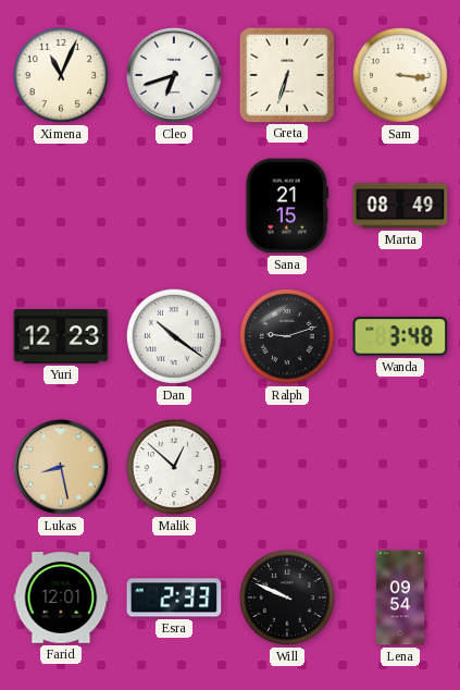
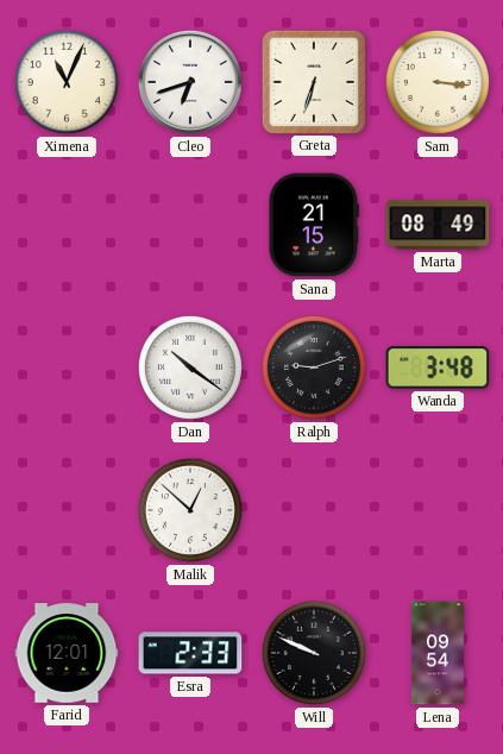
Yuri: 12:23 -> none
Lukas: 8:28 -> none
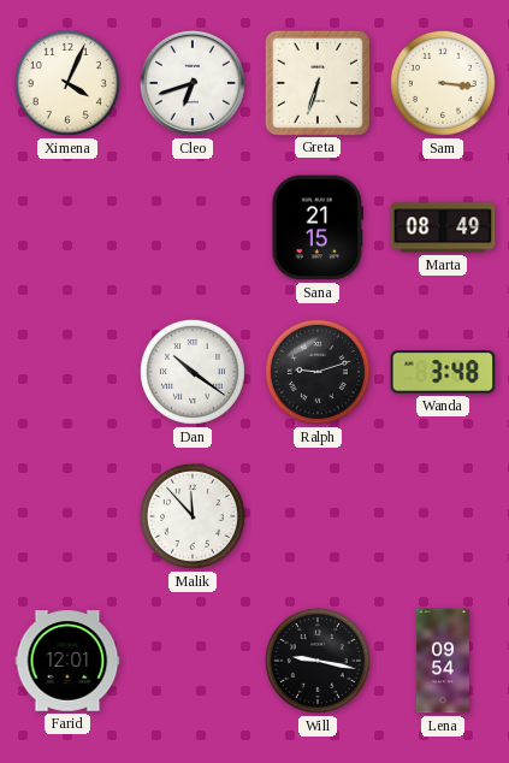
Ximena: 11:04 -> 4:04
Malik: 12:52 -> 11:53
Esra: 2:33 -> none
Will: 9:49 -> 9:17
